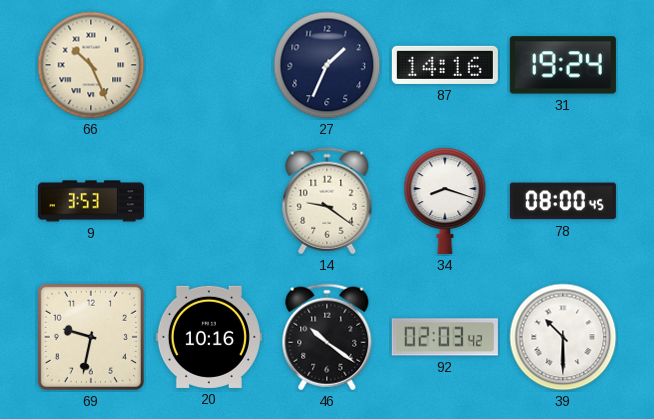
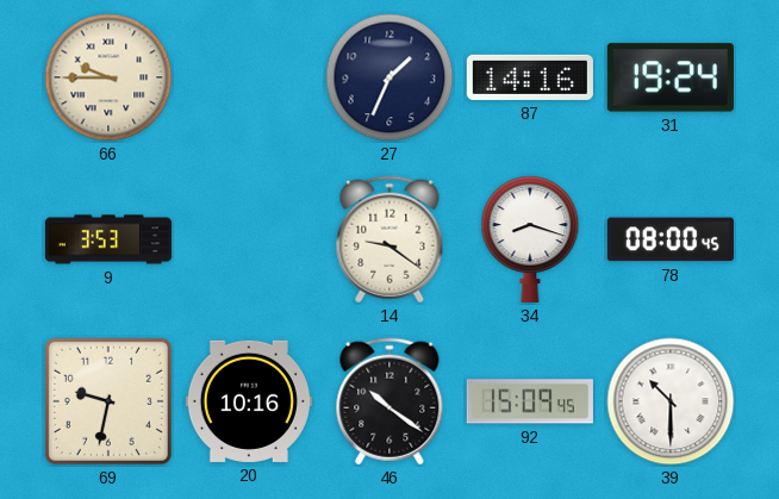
66: 10:26 -> 9:45
92: 02:03 -> 15:09
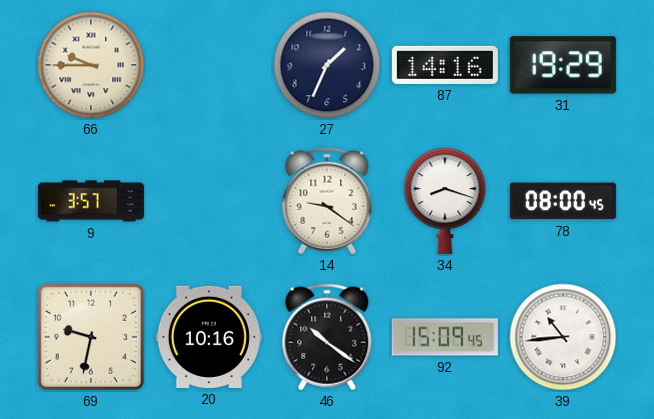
31: 19:24 -> 19:29
9: 3:53 -> 3:57
39: 10:30 -> 10:44
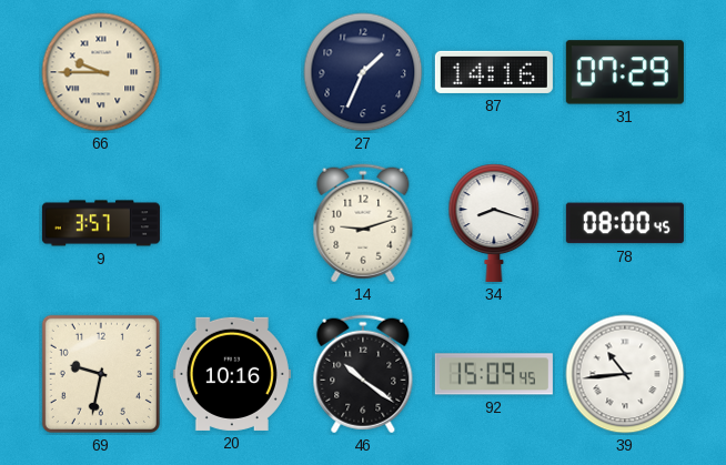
31: 19:29 -> 07:29
14: 9:21 -> 9:12
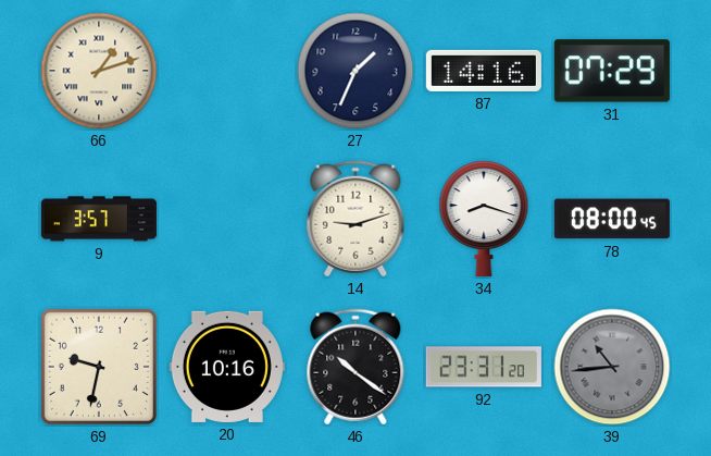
66: 9:45 -> 1:12
92: 15:09 -> 23:31
39 dial: white -> grey
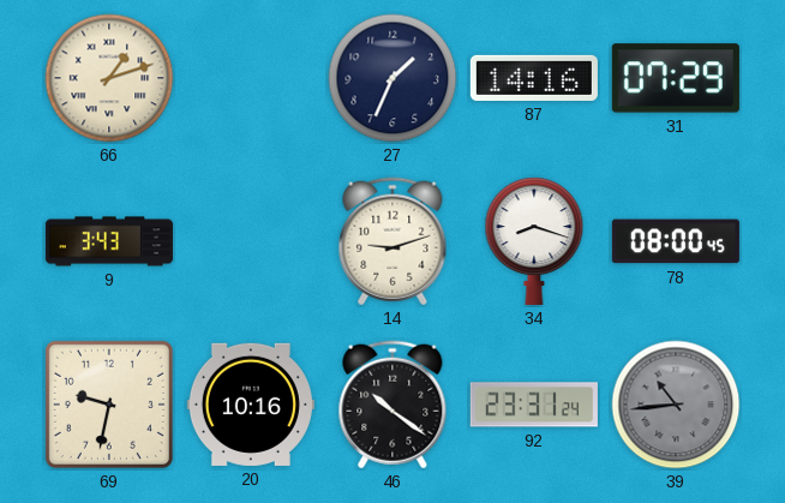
9: 3:57 -> 3:43
92: 23:31:20 -> 23:31:24
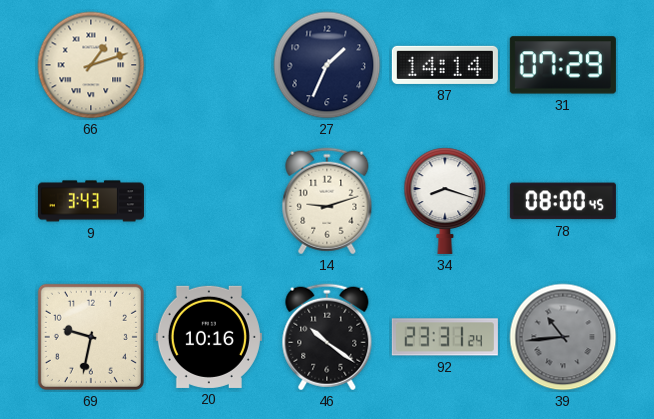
87: 14:16 -> 14:14
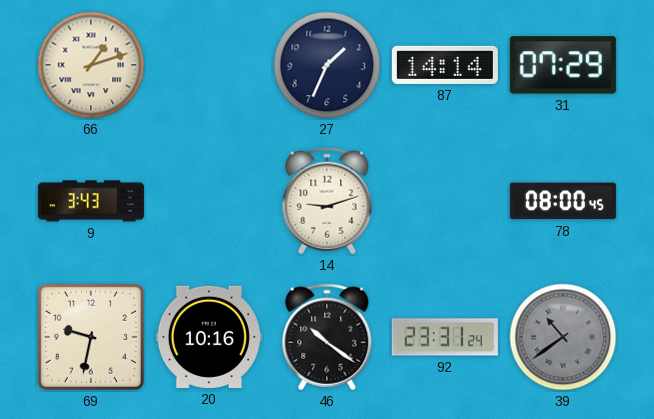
34: 8:18 -> none
39: 10:44 -> 10:39
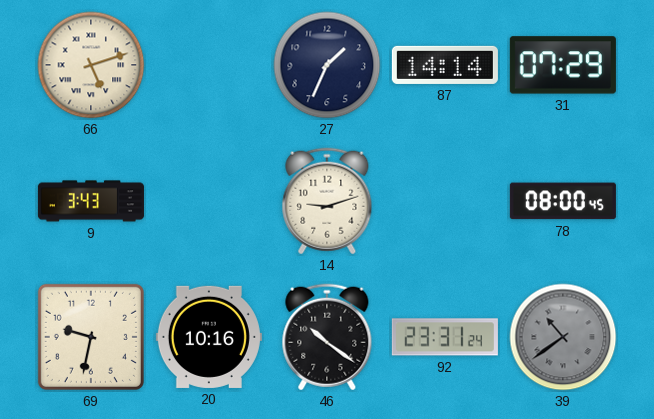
66: 1:12 -> 5:12
